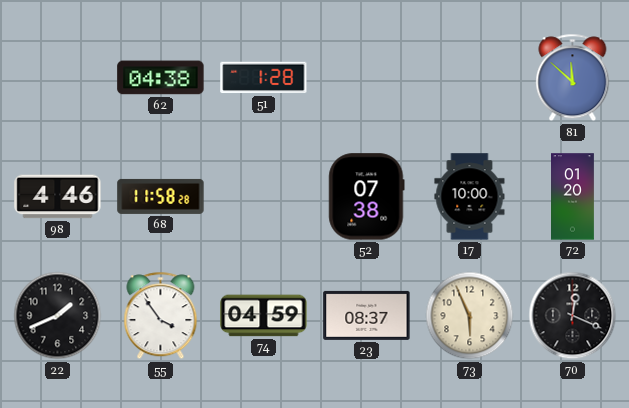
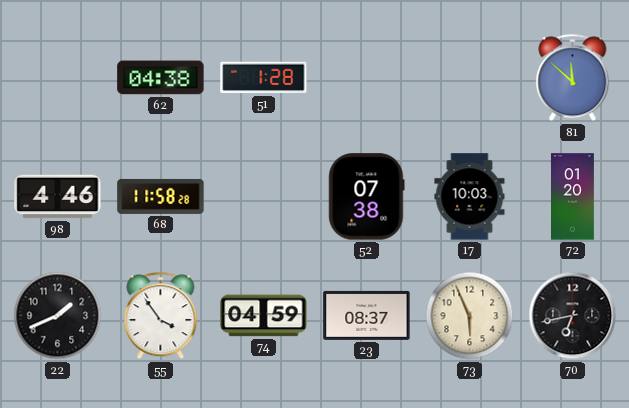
17: 10:00 -> 10:03
70: 12:19 -> 6:43
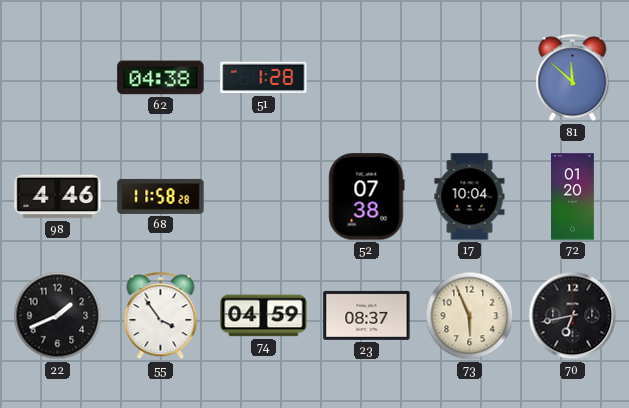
17: 10:03 -> 10:04
